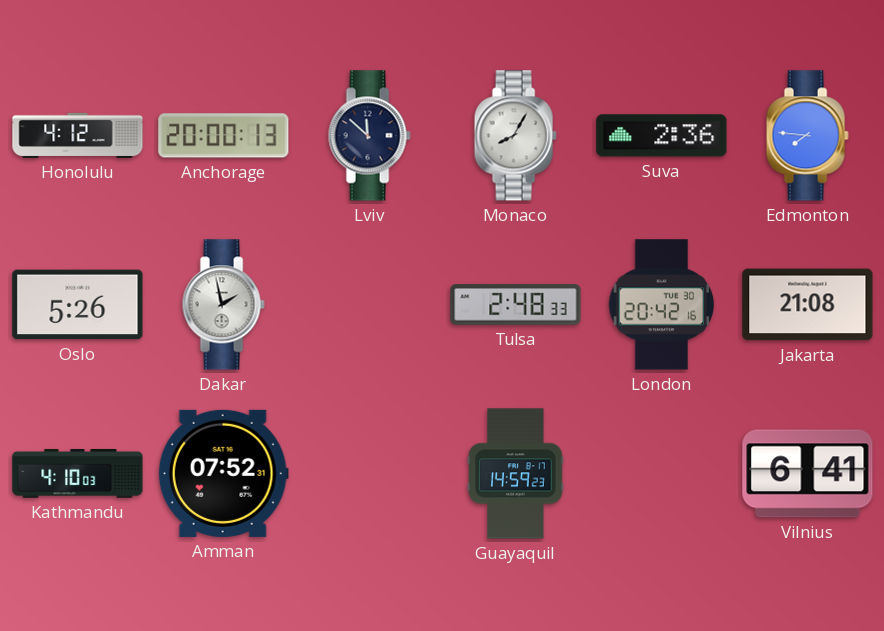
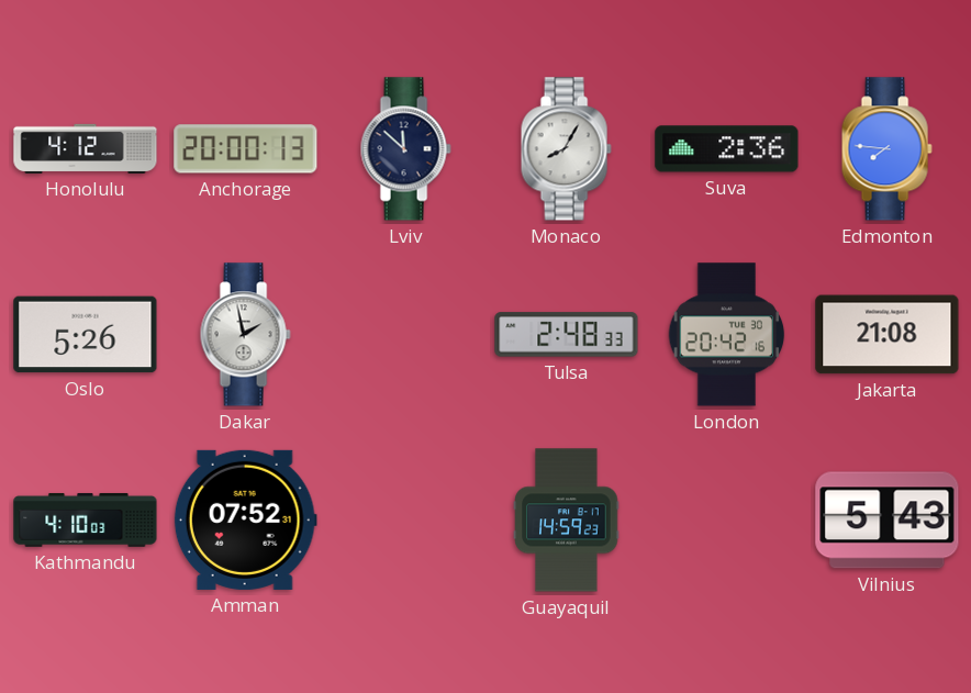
Vilnius: 6:41 -> 5:43
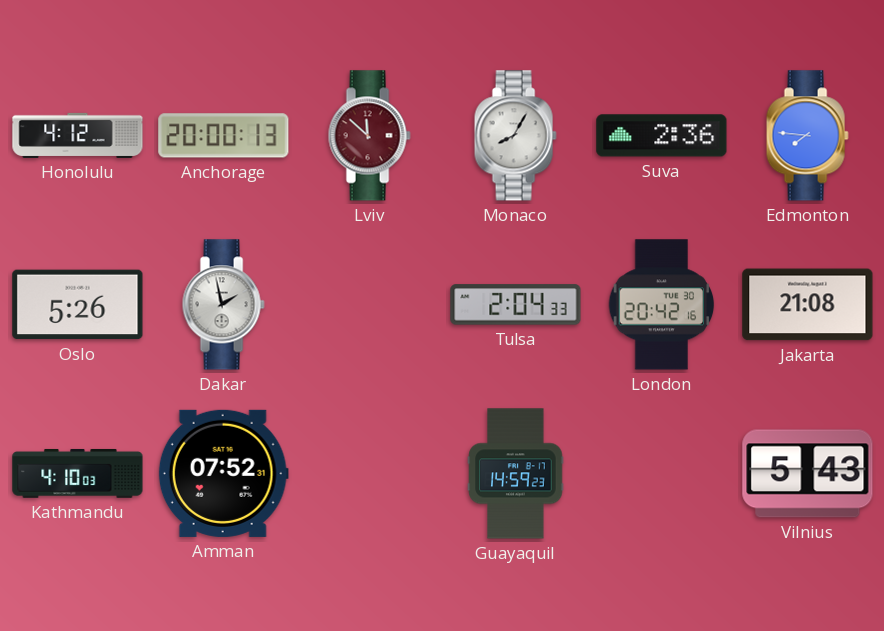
Lviv dial: navy -> burgundy
Tulsa: 2:48 -> 2:04
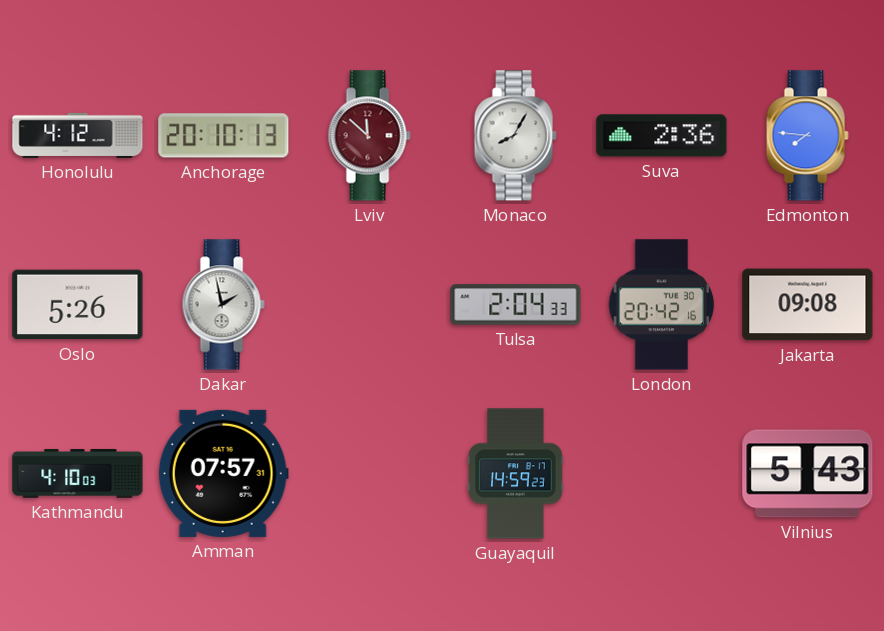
Anchorage: 20:00 -> 20:10
Jakarta: 21:08 -> 09:08
Amman: 07:52 -> 07:57
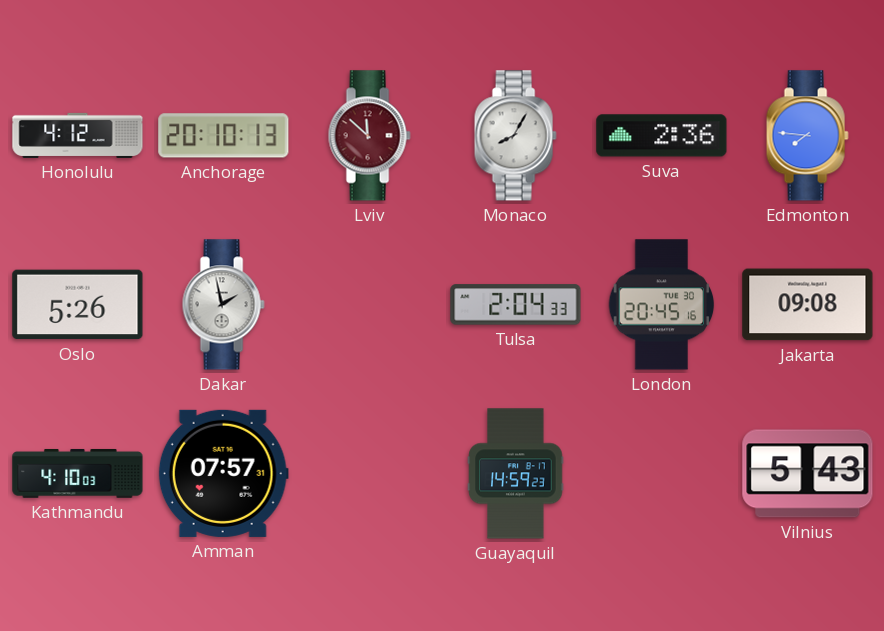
London: 20:42 -> 20:45
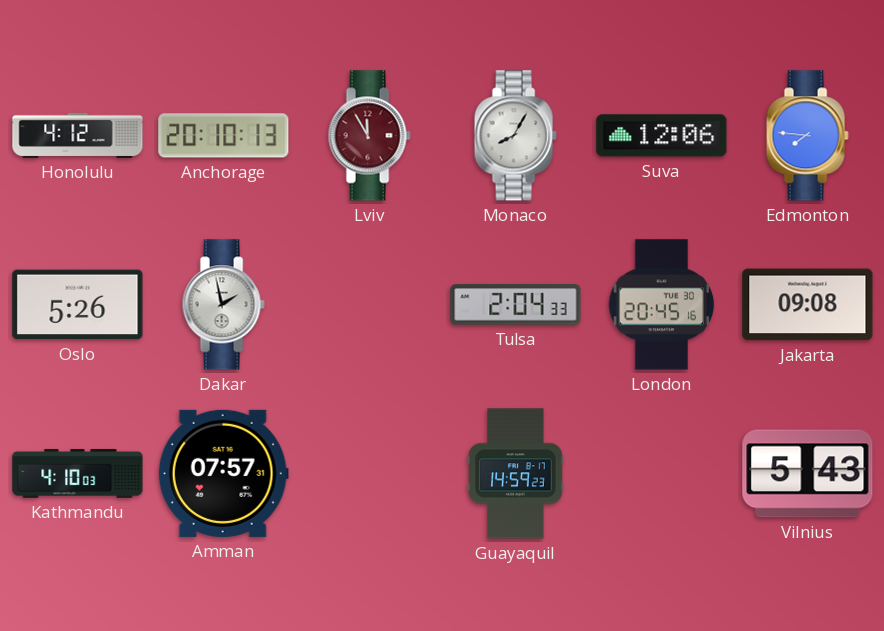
Lviv: 11:52 -> 11:55
Suva: 2:36 -> 12:06
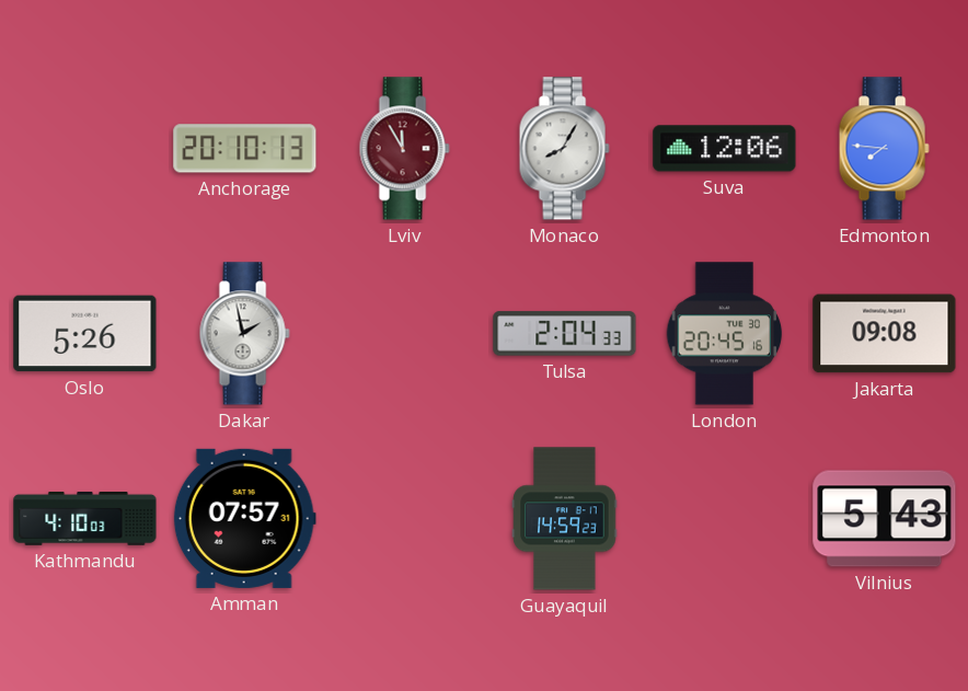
Honolulu: 4:12 -> none
